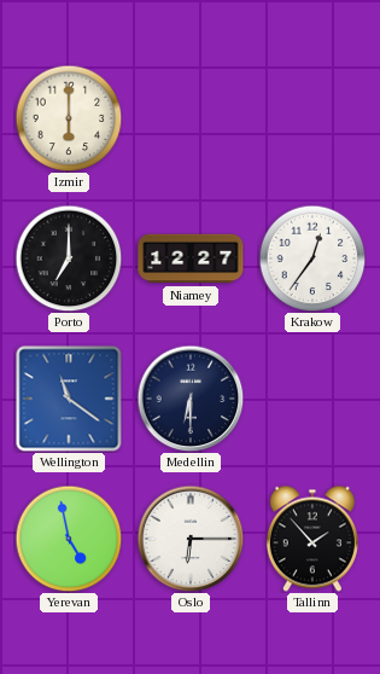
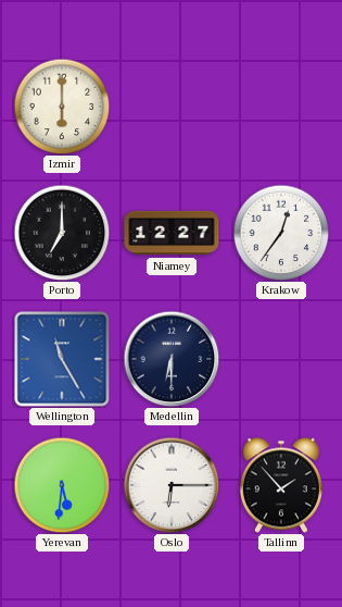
Wellington: 11:21 -> 11:25
Yerevan: 4:58 -> 5:31
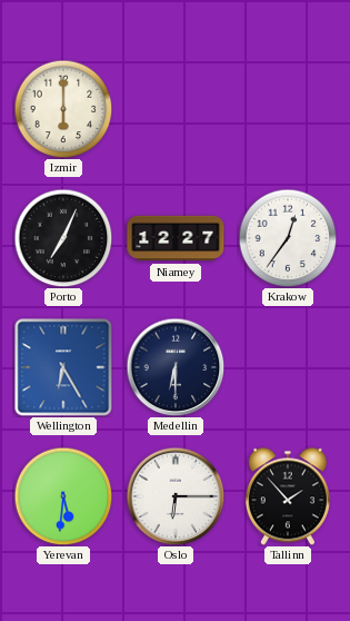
Porto: 7:00 -> 7:04
Wellington: 11:25 -> 6:25
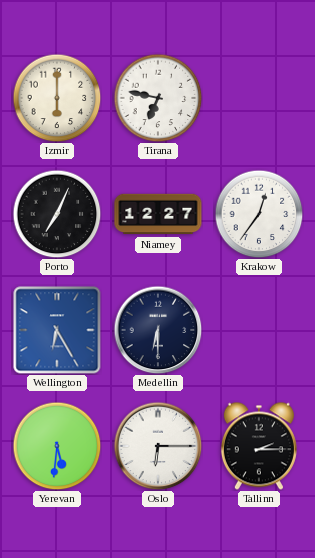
Tirana: none -> 6:47
Tallinn: 1:53 -> 2:15
